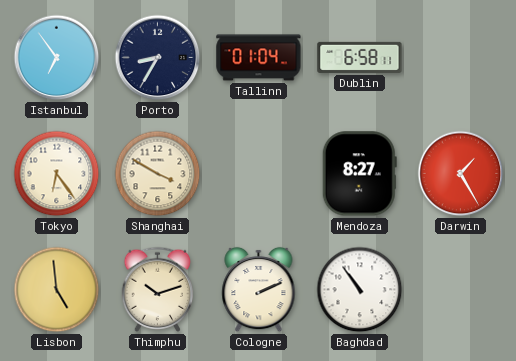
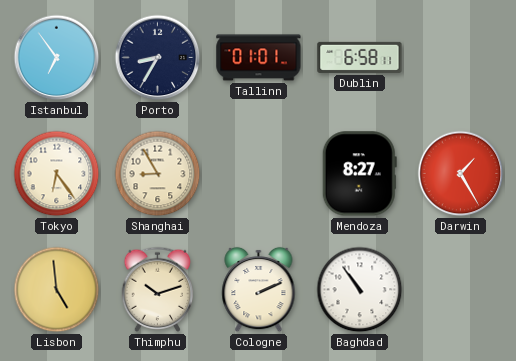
Tallinn: 01:04 -> 01:01
Shanghai: 3:50 -> 8:55
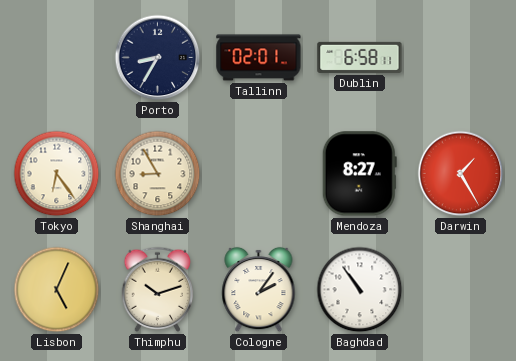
Istanbul: 6:54 -> none
Tallinn: 01:01 -> 02:01
Lisbon: 4:59 -> 5:04
Cologne: 2:11 -> 2:06
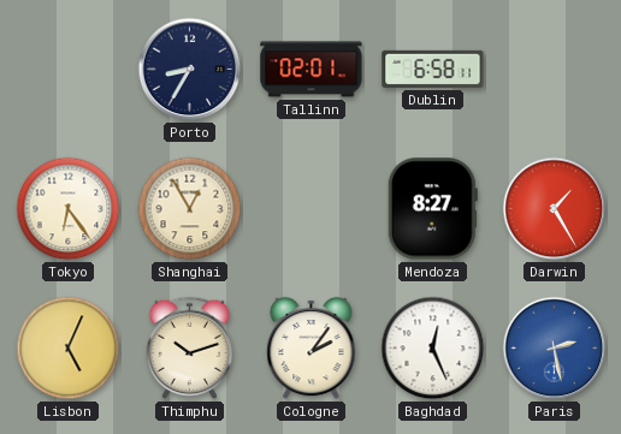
Shanghai: 8:55 -> 12:55
Baghdad: 10:54 -> 12:26
Paris: none -> 2:28
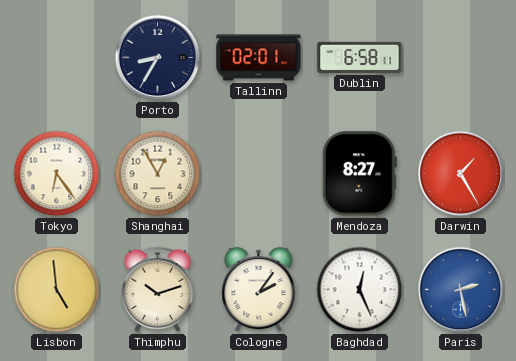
Lisbon: 5:04 -> 4:59
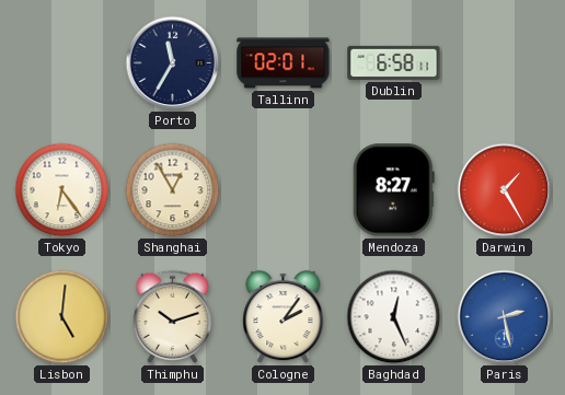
Porto: 8:35 -> 11:35
Lisbon: 4:59 -> 5:01
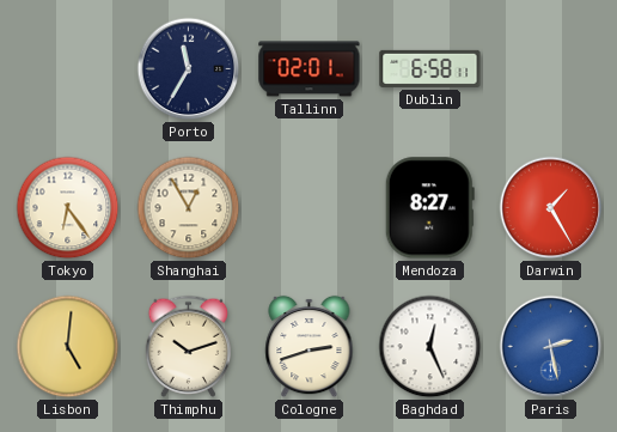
Cologne: 2:06 -> 2:42
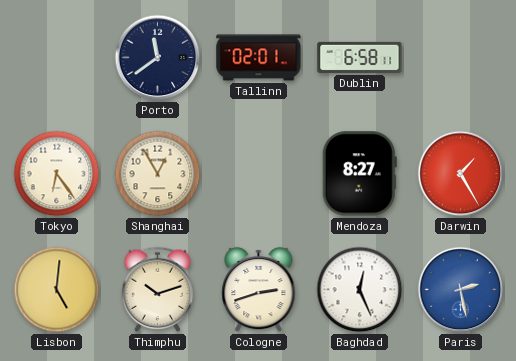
Porto: 11:35 -> 11:39
